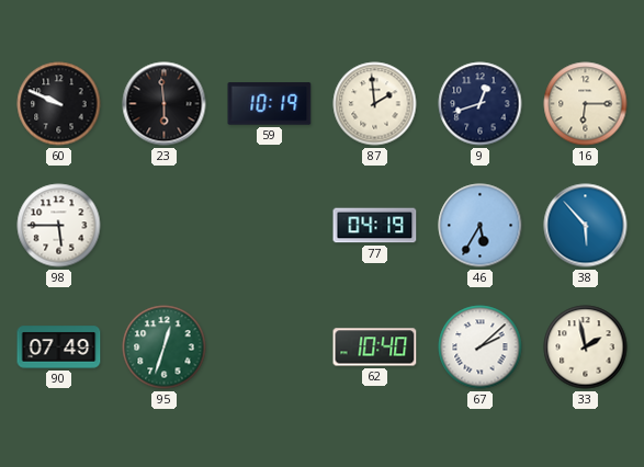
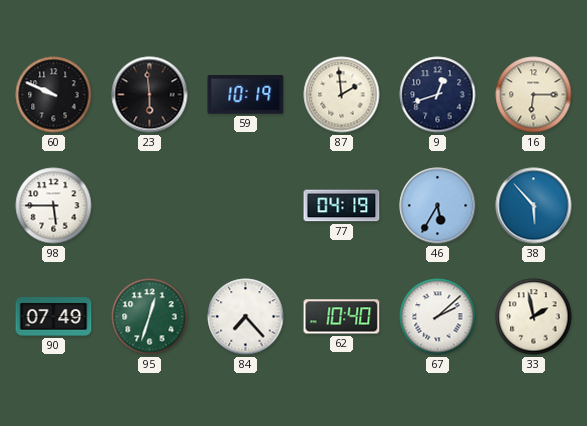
84: none -> 7:23
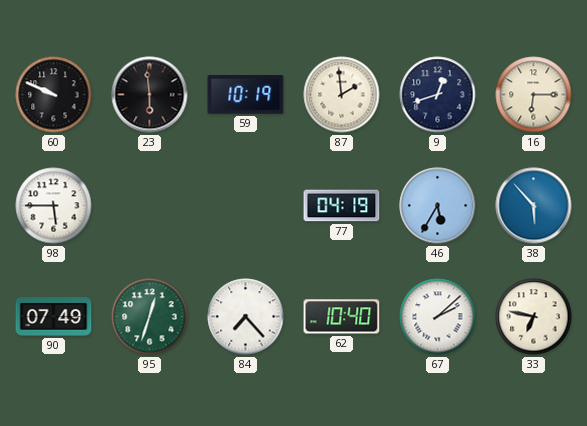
33: 1:58 -> 6:47
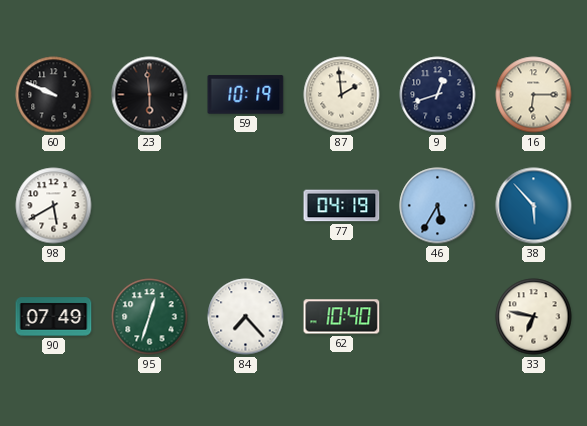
98: 5:45 -> 5:40
67: 2:08 -> none
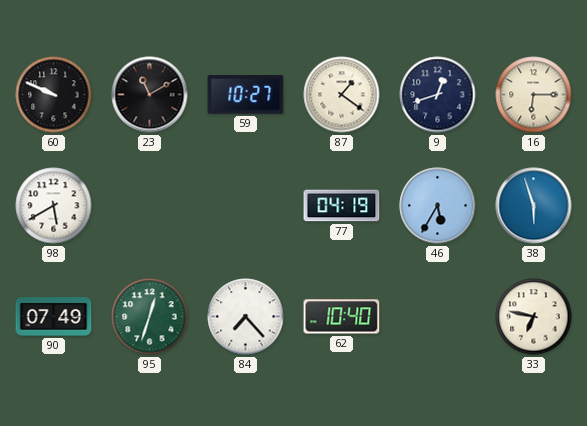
23: 5:59 -> 11:10
59: 10:19 -> 10:27
87: 1:59 -> 1:21
38: 5:53 -> 5:57
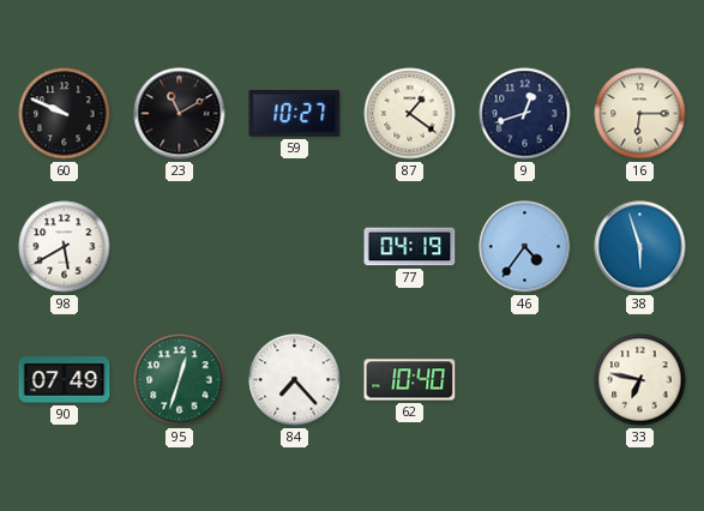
46: 5:35 -> 4:36
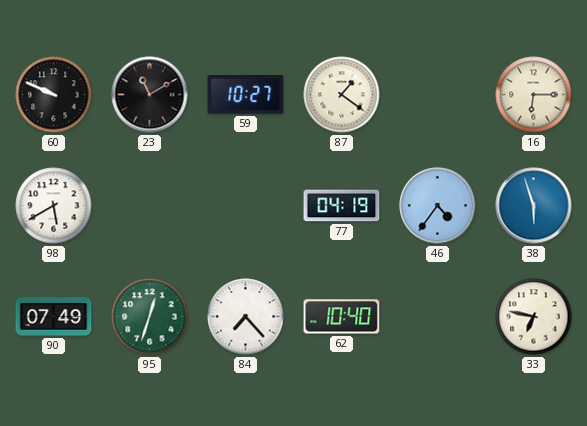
9: 12:42 -> none
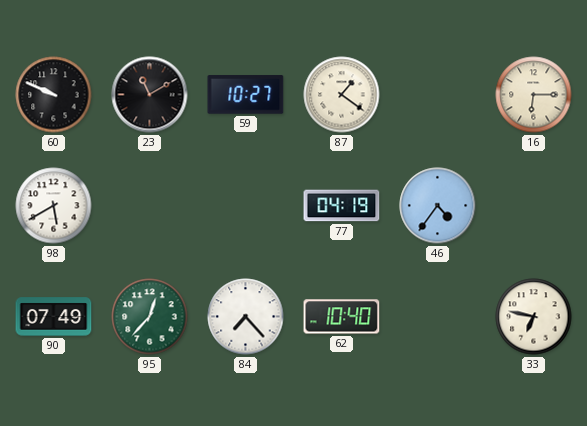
38: 5:57 -> none
95: 12:33 -> 12:37
